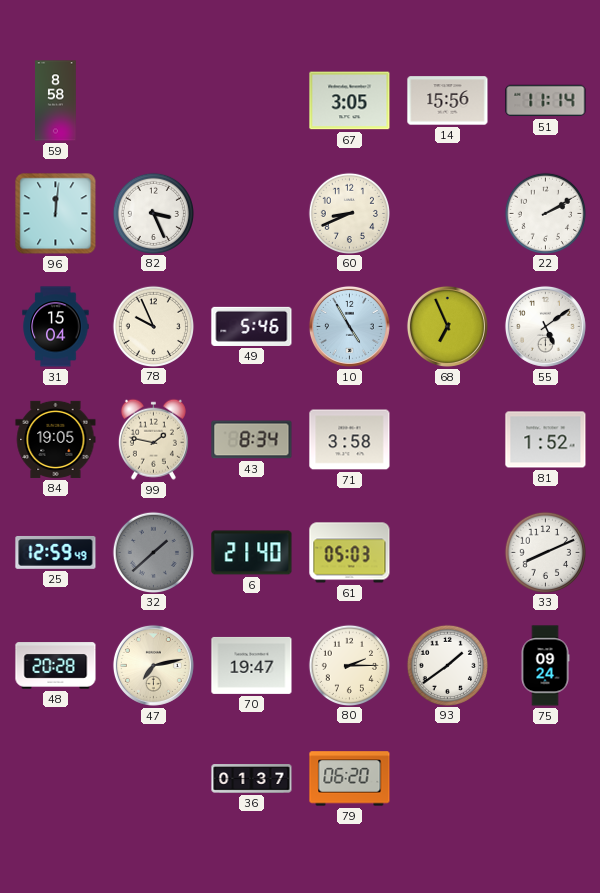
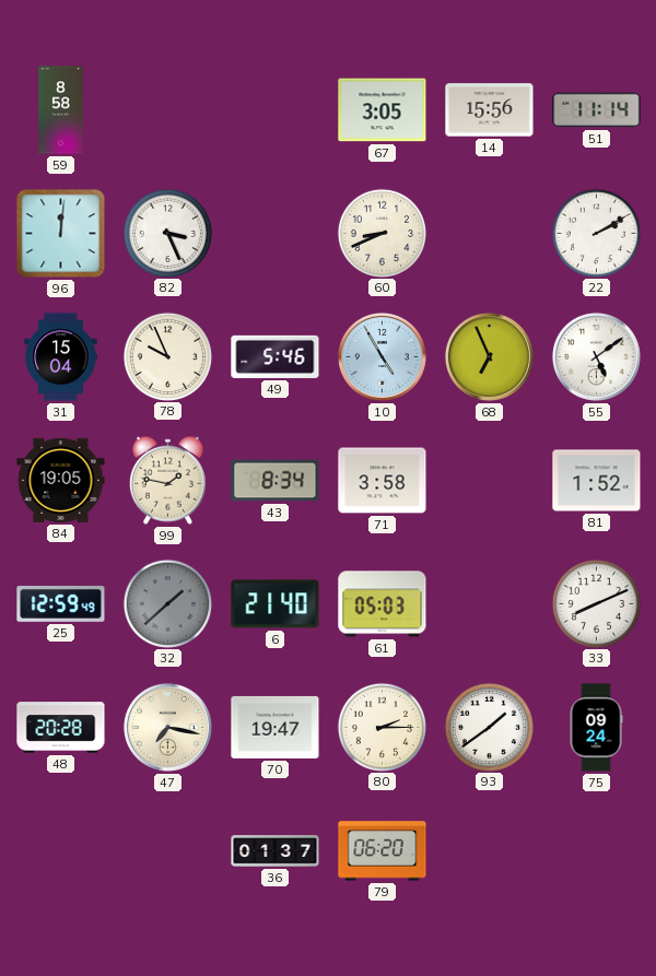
47: 7:13 -> 7:17
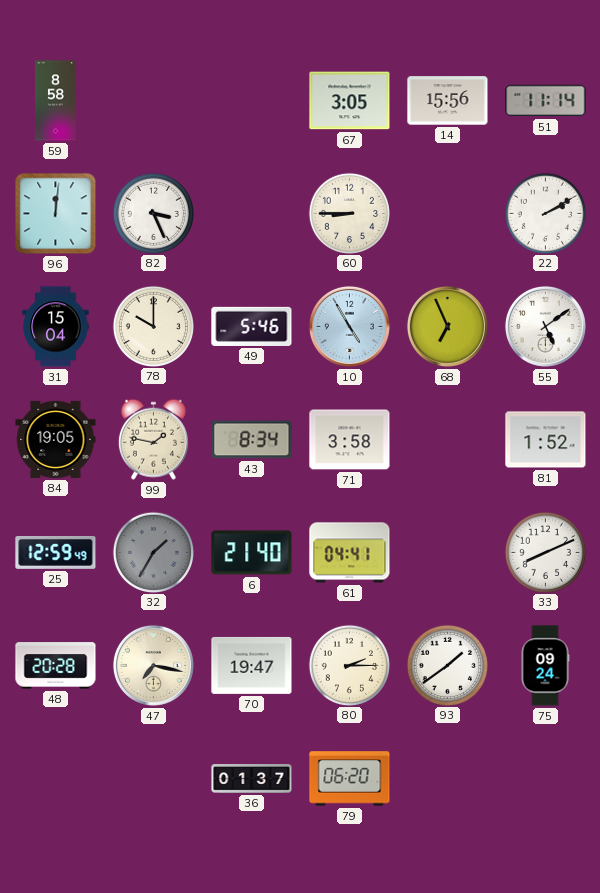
60: 8:41 -> 8:45
78: 9:56 -> 10:00
32: 1:38 -> 1:35
61: 05:03 -> 04:41
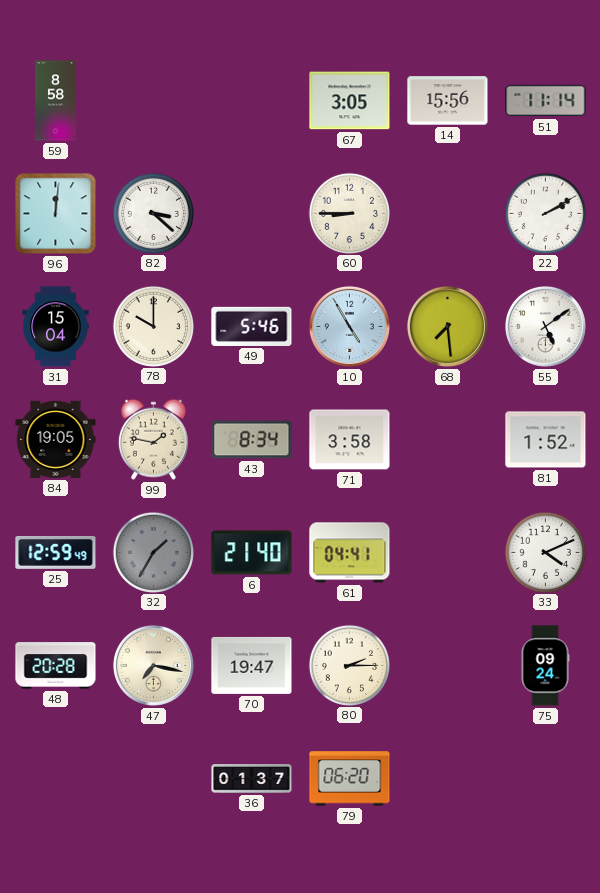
82: 3:26 -> 3:22
68: 6:56 -> 7:29
33: 8:11 -> 4:11
93: 1:39 -> none
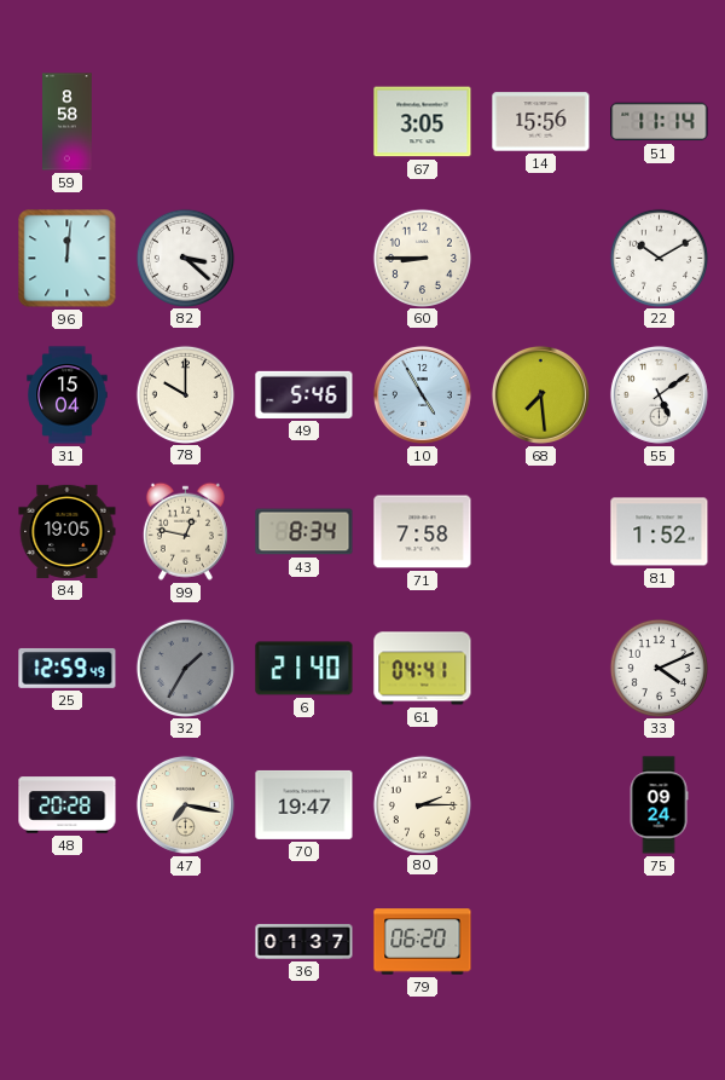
22: 2:10 -> 10:10
99: 1:47 -> 12:47
71: 3:58 -> 7:58
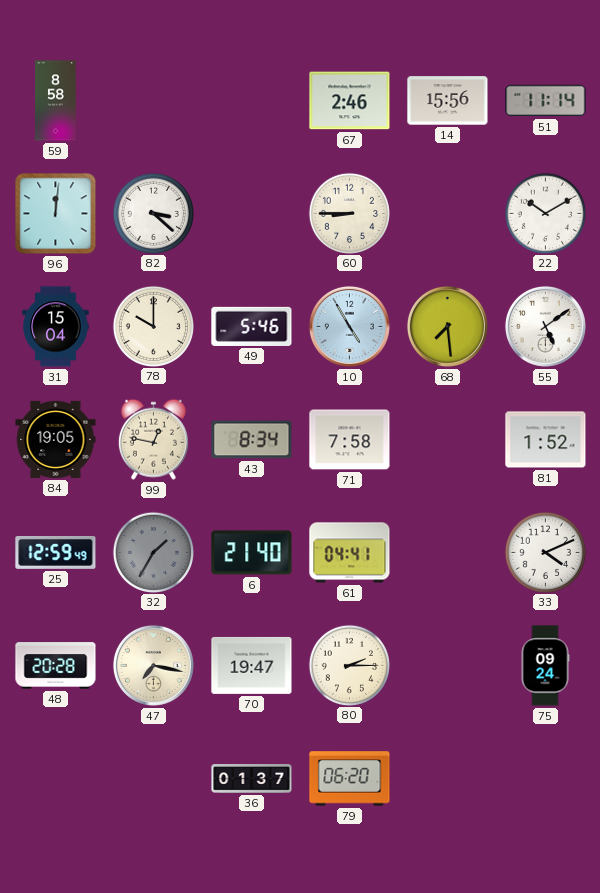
67: 3:05 -> 2:46
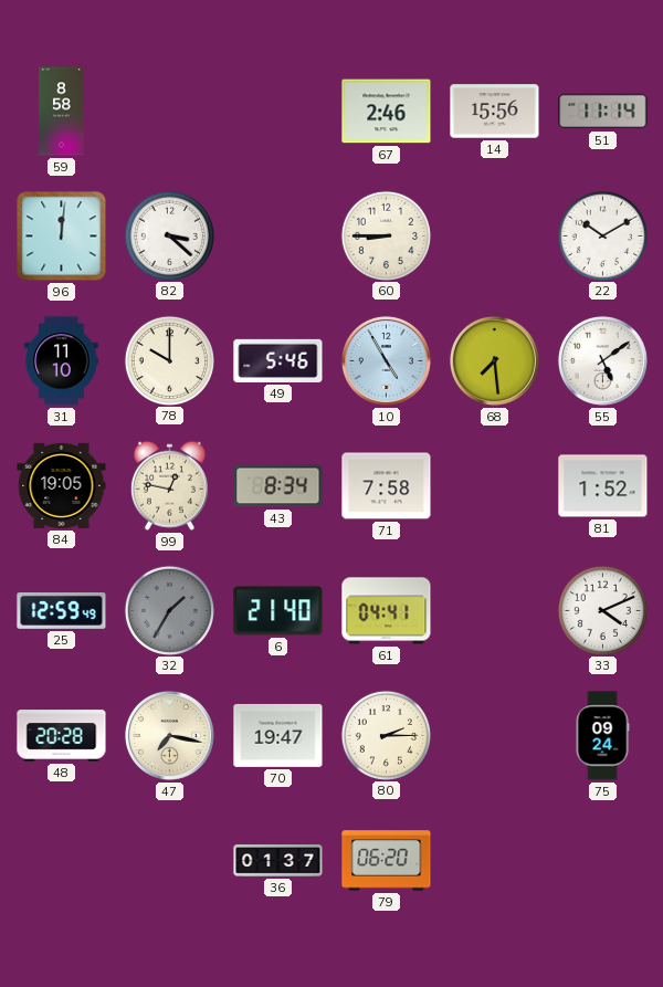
31: 15:04 -> 11:10
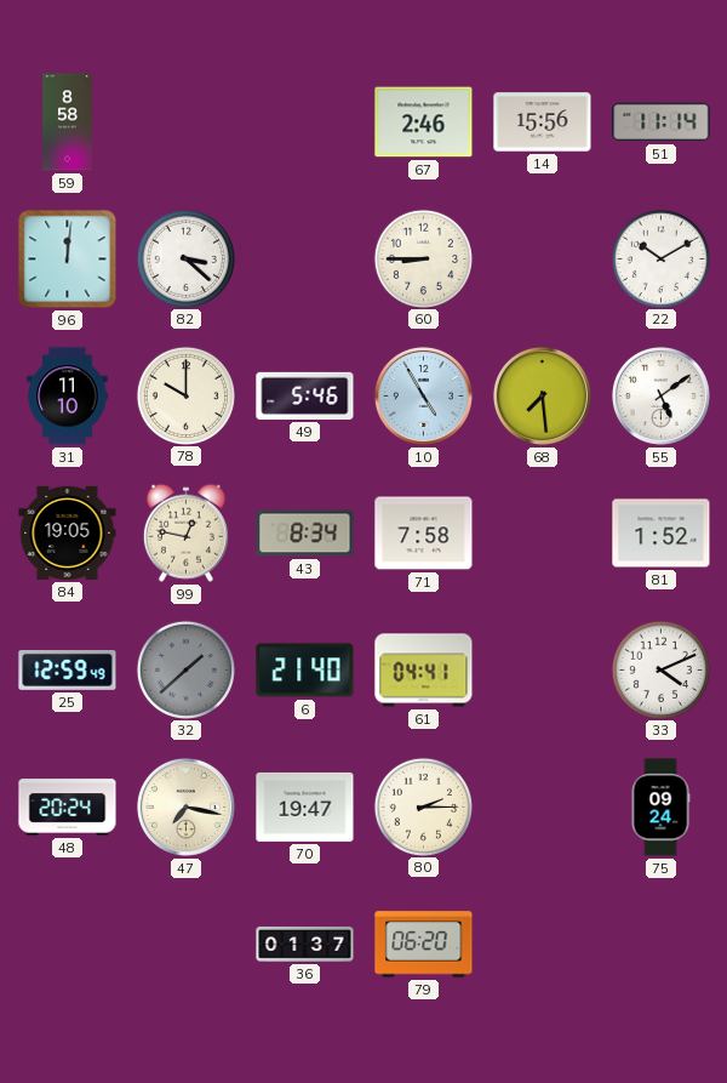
32: 1:35 -> 1:38
48: 20:28 -> 20:24
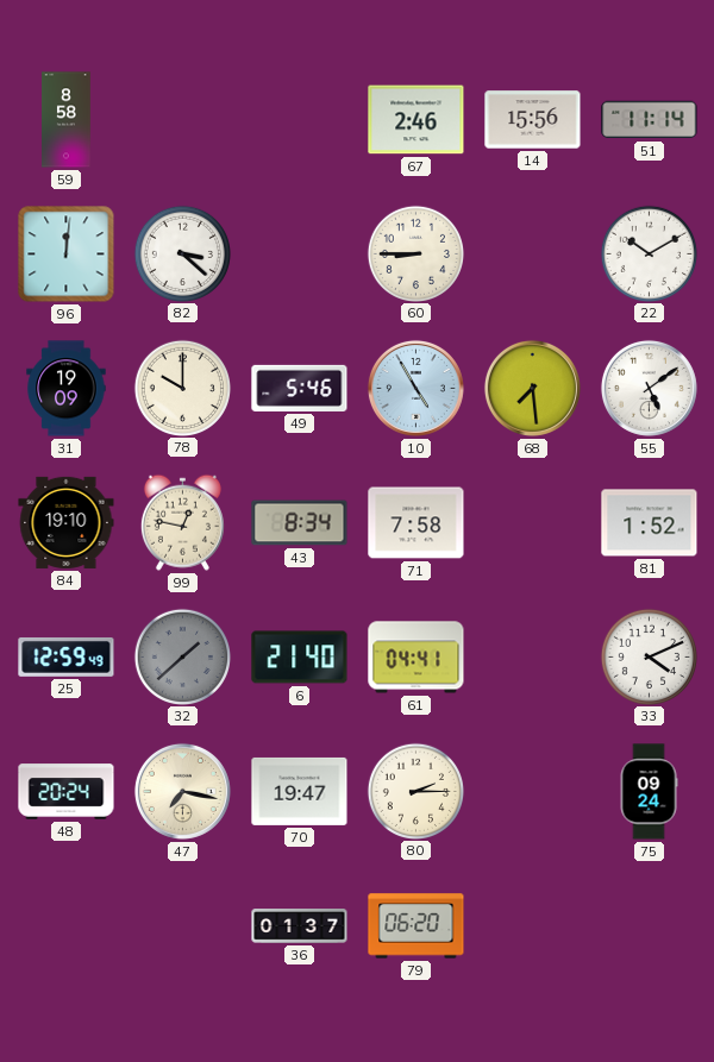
31: 11:10 -> 19:09
84: 19:05 -> 19:10
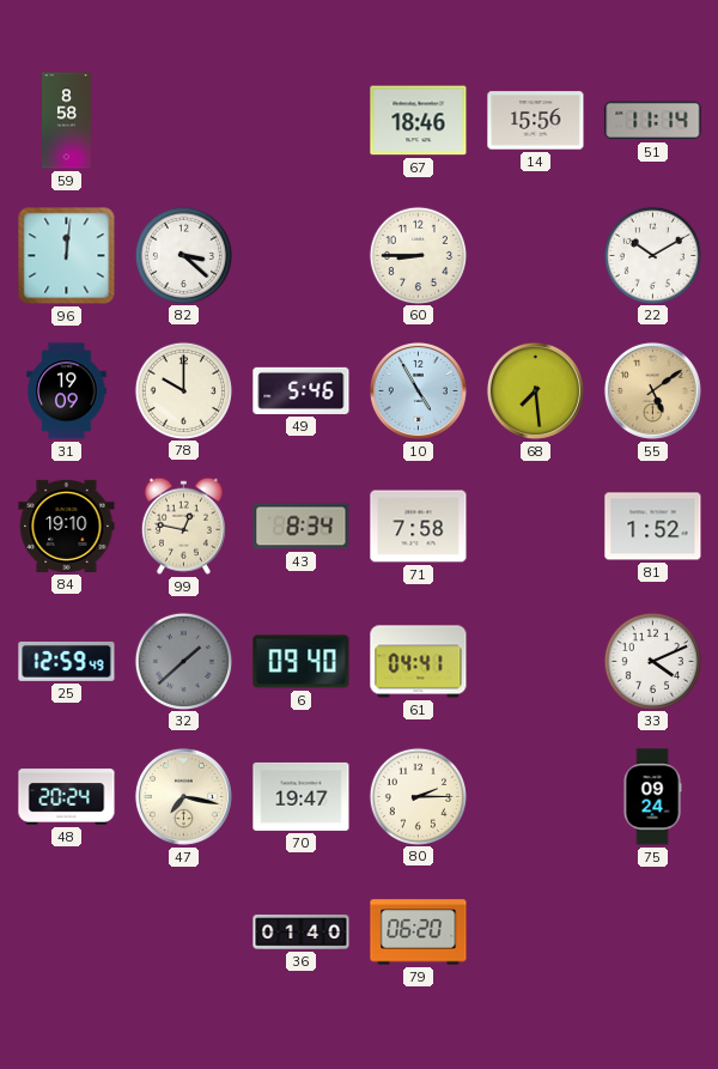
67: 2:46 -> 18:46
55 dial: white -> champagne
6: 21:40 -> 09:40
36: 01:37 -> 01:40
